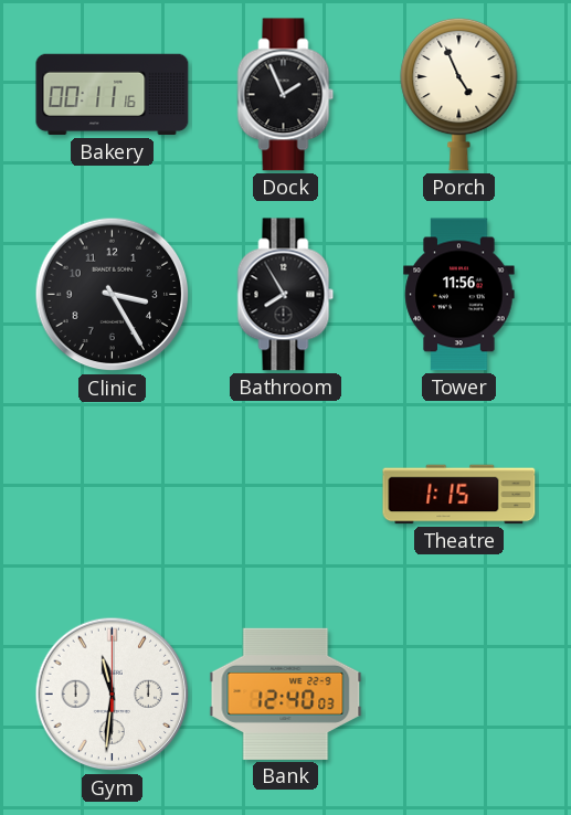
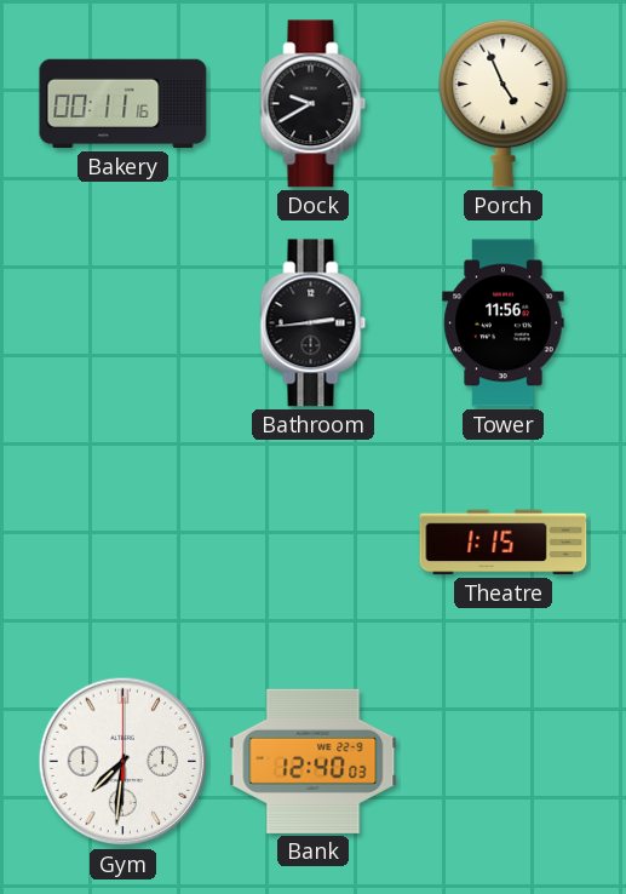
Dock: 1:56 -> 9:40
Clinic: 3:25 -> none
Bathroom: 7:55 -> 2:44
Gym: 11:31 -> 7:31
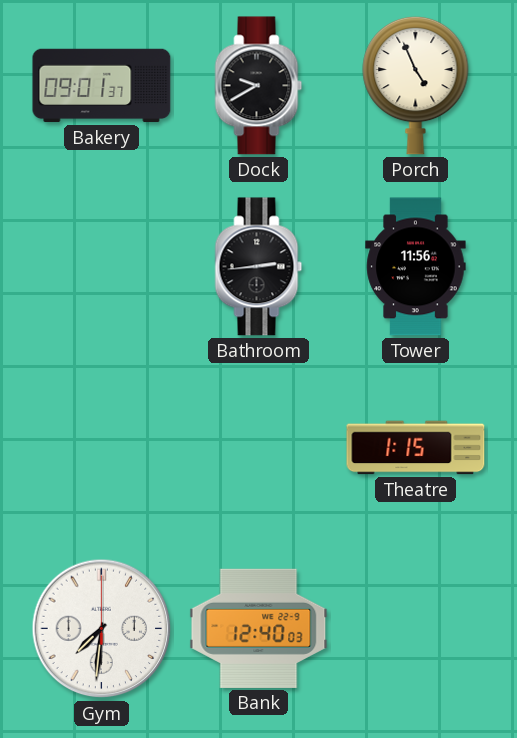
Bakery: 00:11 -> 09:01
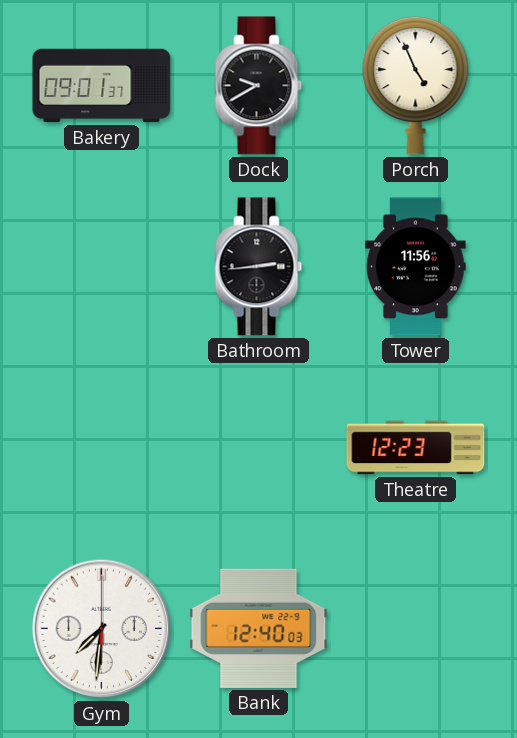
Theatre: 1:15 -> 12:23
